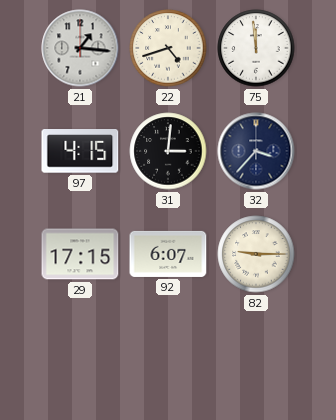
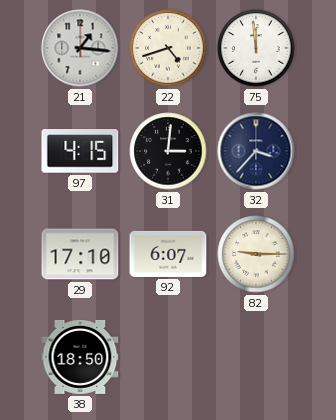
29: 17:15 -> 17:10
38: none -> 18:50
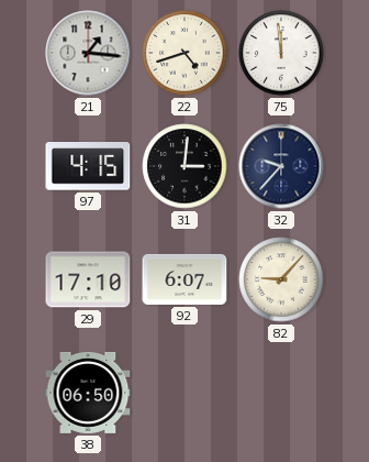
32: 3:37 -> 9:37
82: 9:15 -> 9:07
38: 18:50 -> 06:50
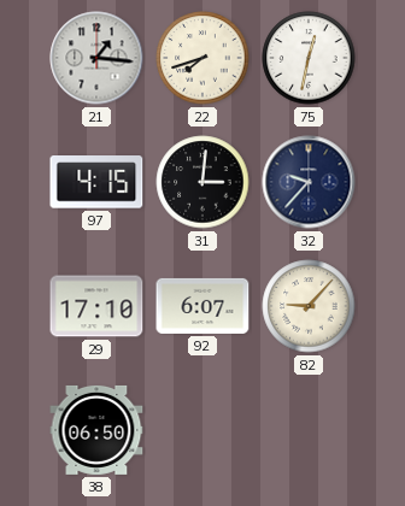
22: 4:42 -> 7:42
75: 11:59 -> 12:32
